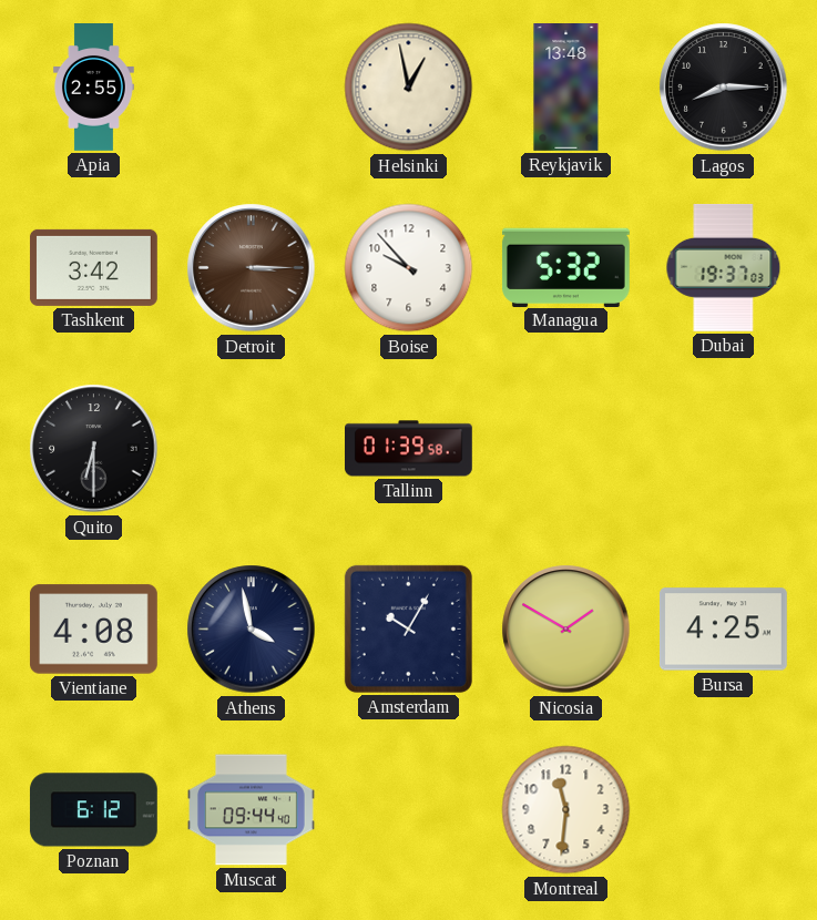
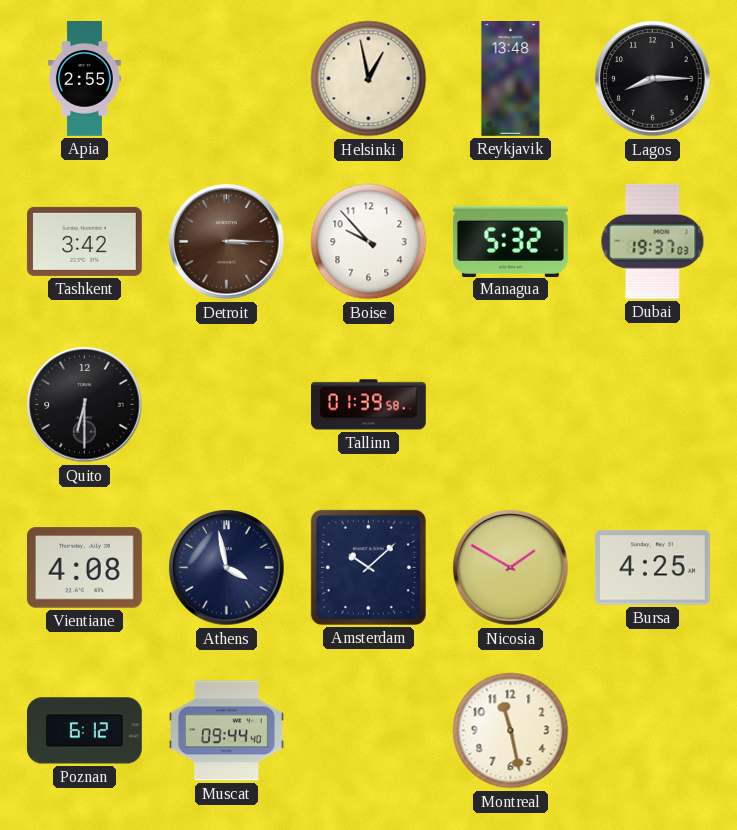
Amsterdam: 10:05 -> 10:08
Montreal: 11:31 -> 11:28
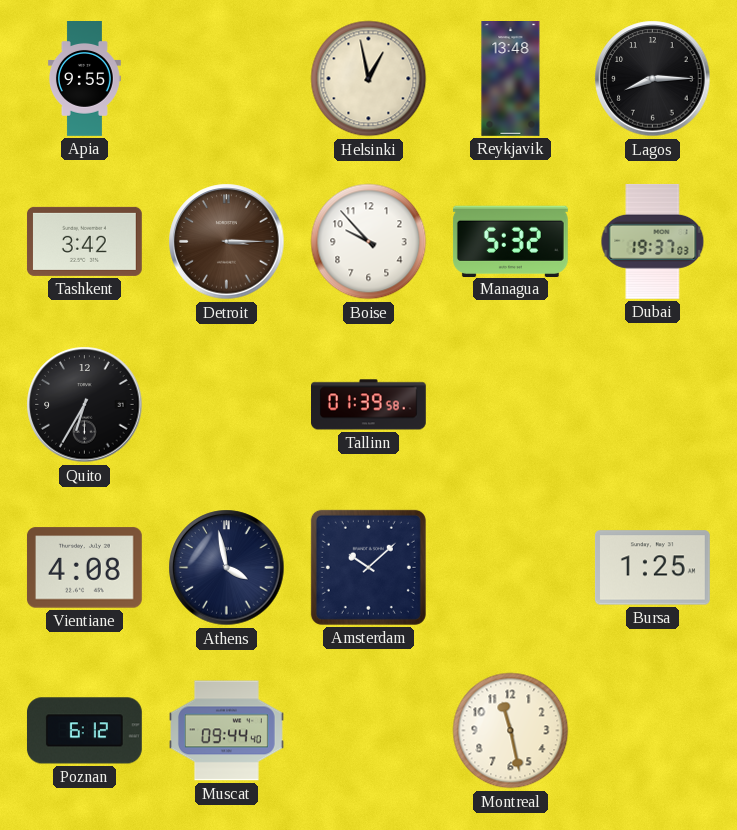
Apia: 2:55 -> 9:55
Quito: 6:30 -> 6:35
Nicosia: 1:50 -> none
Bursa: 4:25 -> 1:25
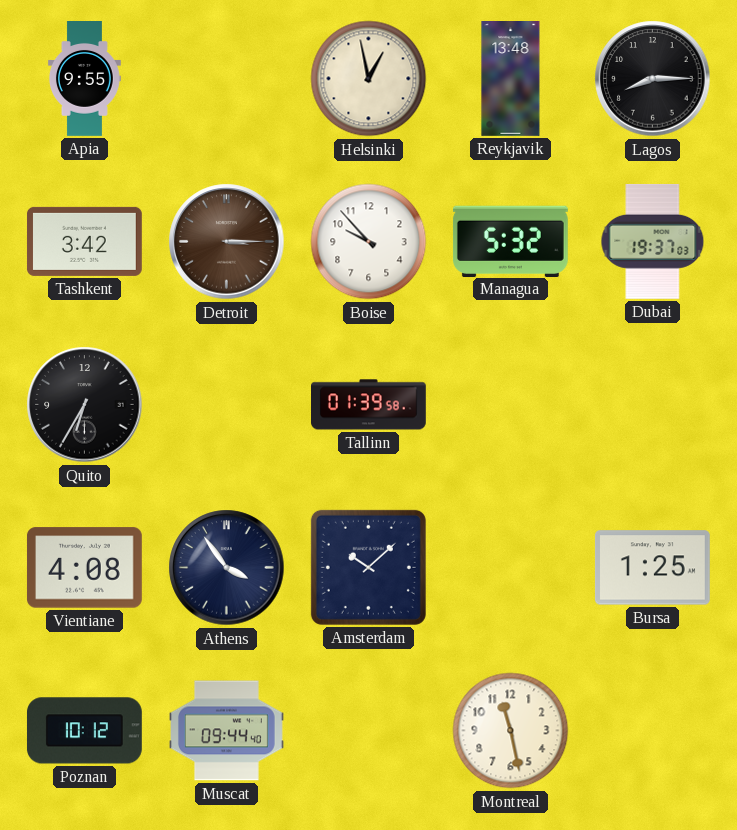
Athens: 3:58 -> 3:54
Poznan: 6:12 -> 10:12
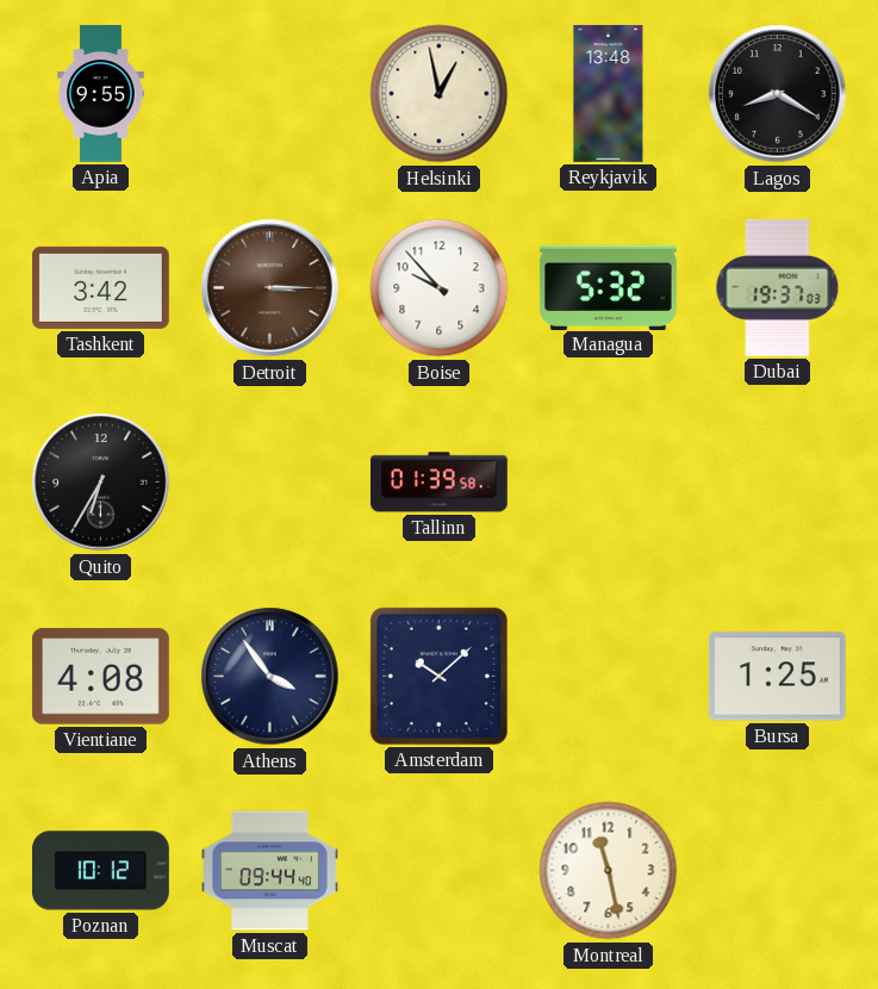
Lagos: 8:15 -> 8:20
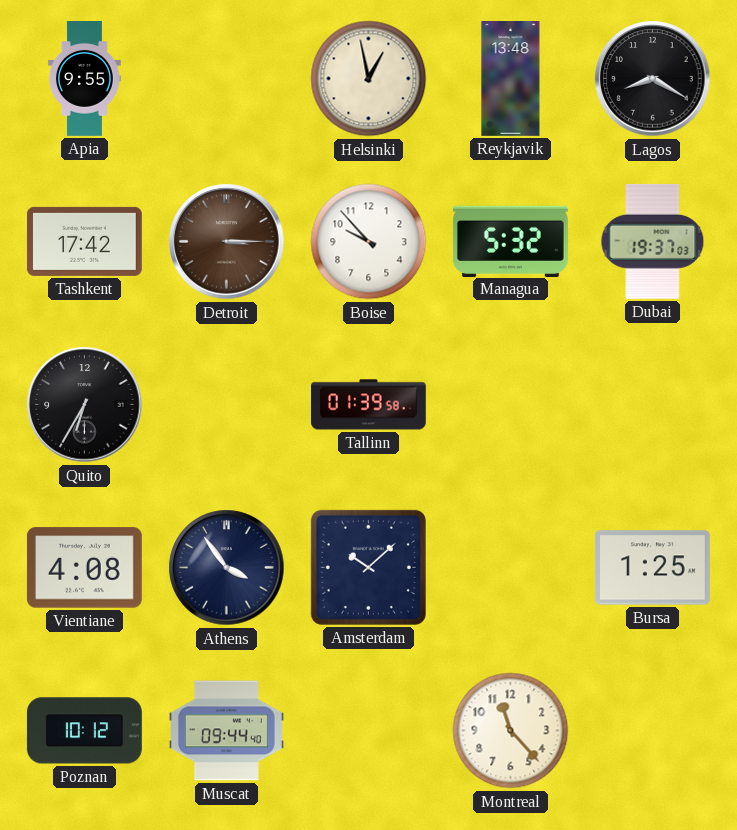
Tashkent: 3:42 -> 17:42
Montreal: 11:28 -> 11:23
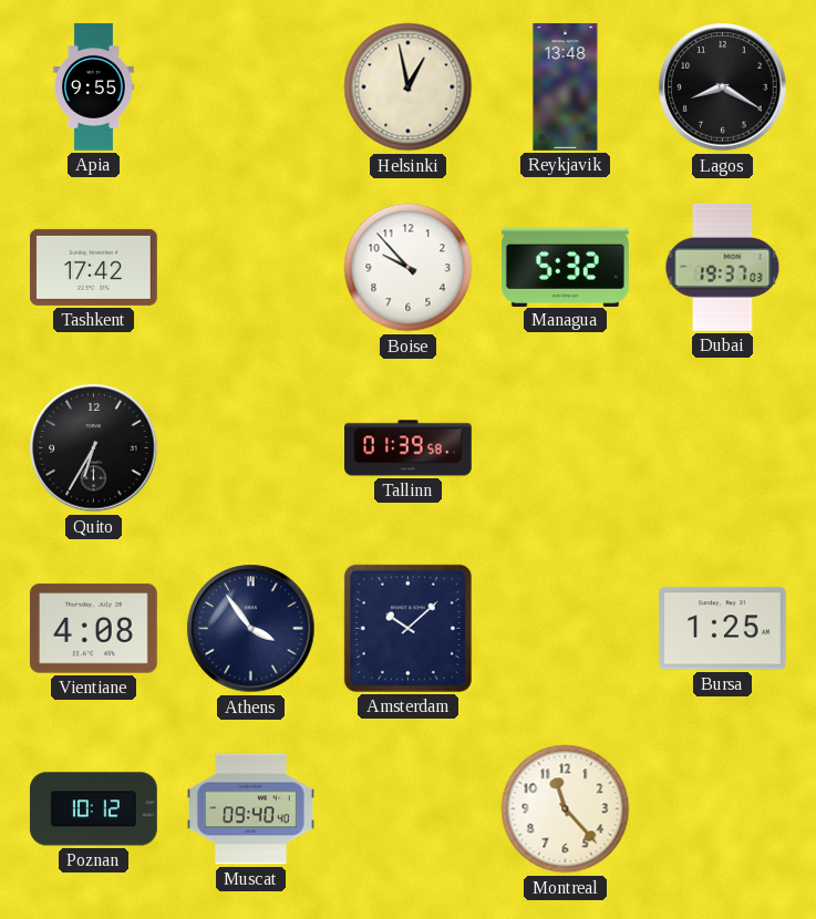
Detroit: 3:15 -> none
Muscat: 09:44 -> 09:40
